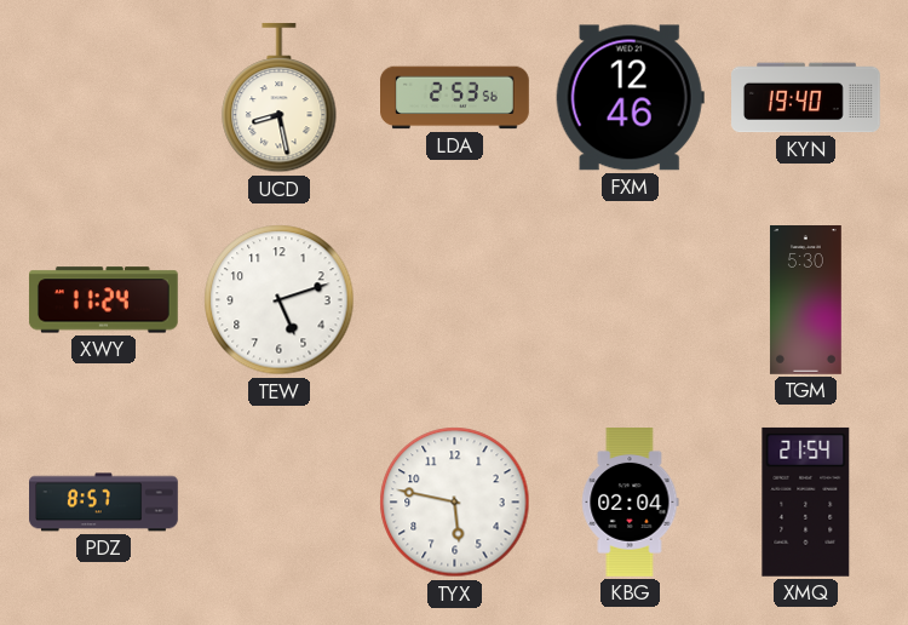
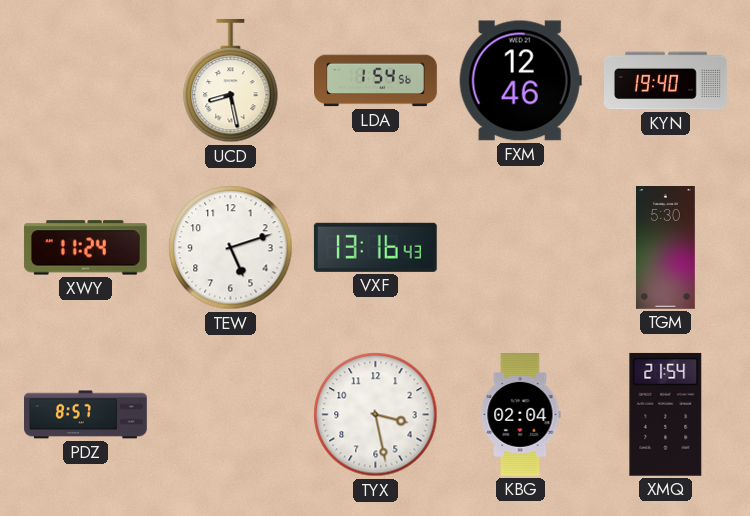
LDA: 2:53 -> 1:54
VXF: none -> 13:16
TYX: 5:47 -> 3:28
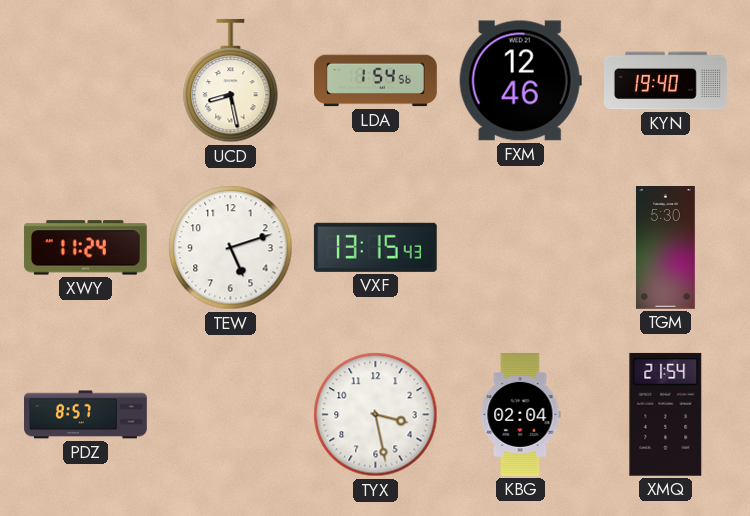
VXF: 13:16 -> 13:15
